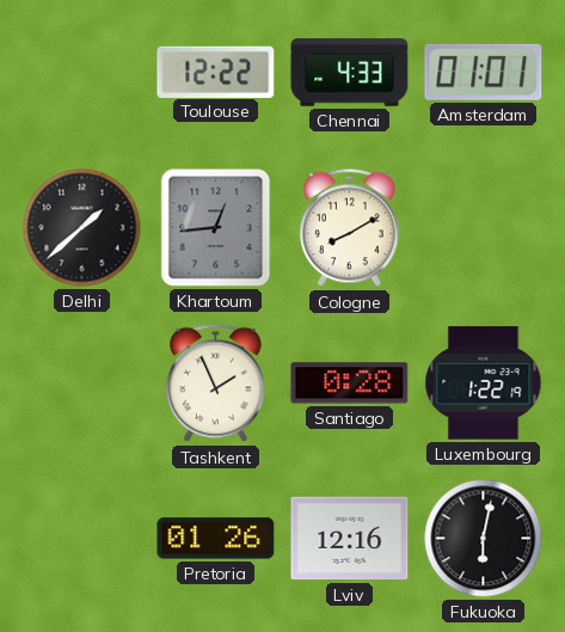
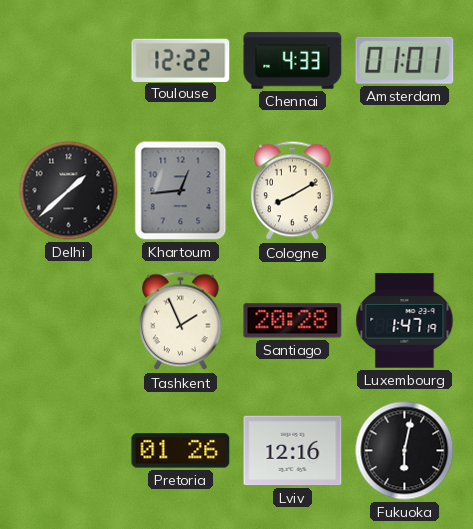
Santiago: 0:28 -> 20:28
Luxembourg: 1:22 -> 1:47
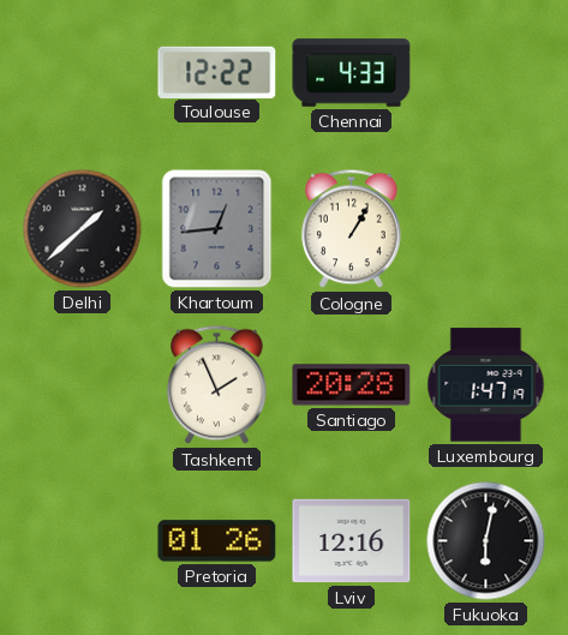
Amsterdam: 01:01 -> none
Cologne: 8:10 -> 1:05
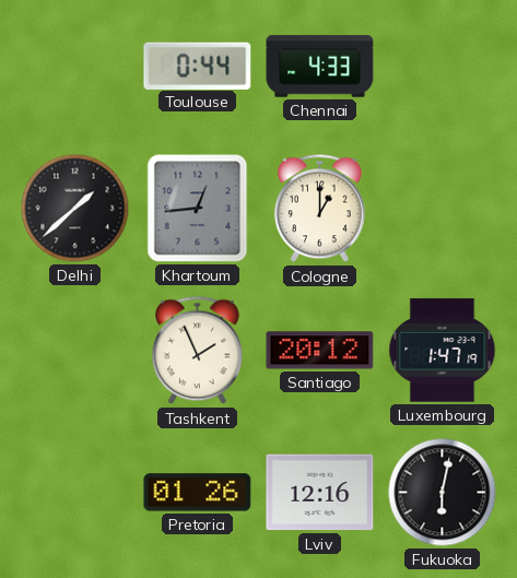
Toulouse: 12:22 -> 0:44
Cologne: 1:05 -> 1:00
Santiago: 20:28 -> 20:12
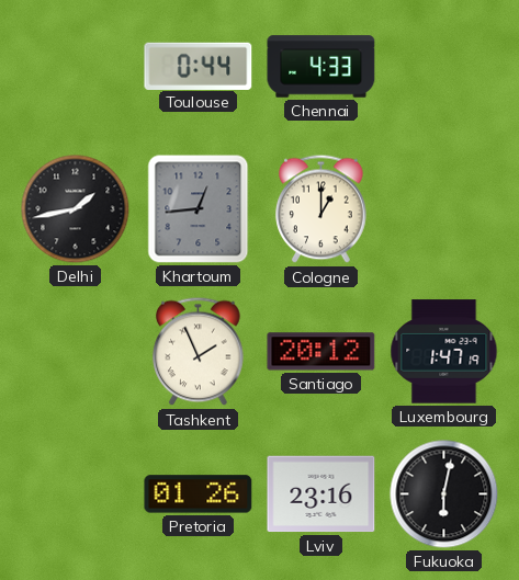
Delhi: 1:38 -> 1:43
Lviv: 12:16 -> 23:16
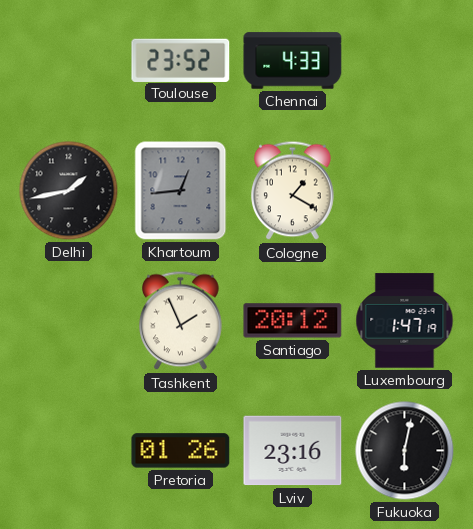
Toulouse: 0:44 -> 23:52
Cologne: 1:00 -> 1:20
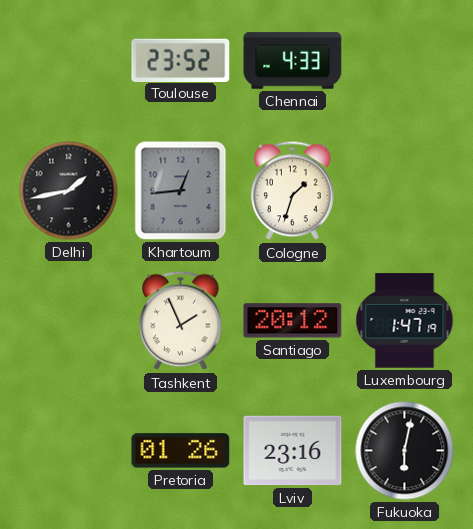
Cologne: 1:20 -> 1:33
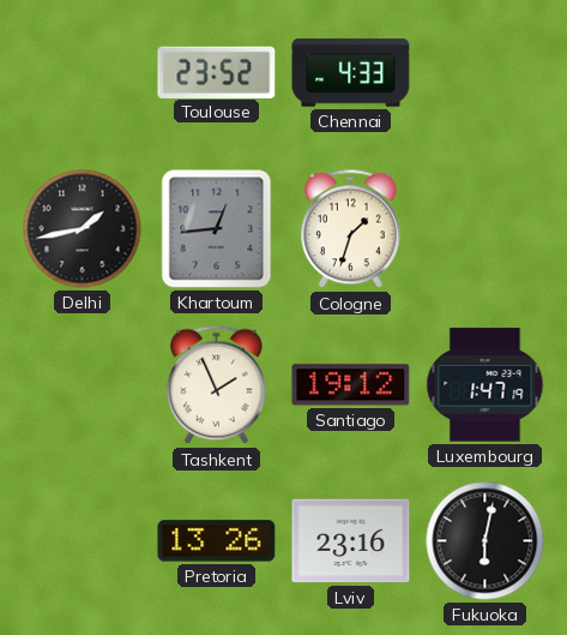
Santiago: 20:12 -> 19:12
Pretoria: 01:26 -> 13:26
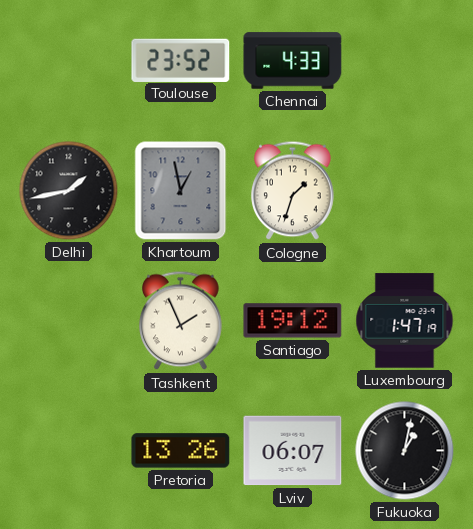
Khartoum: 12:44 -> 12:58
Lviv: 23:16 -> 06:07
Fukuoka: 6:02 -> 1:02
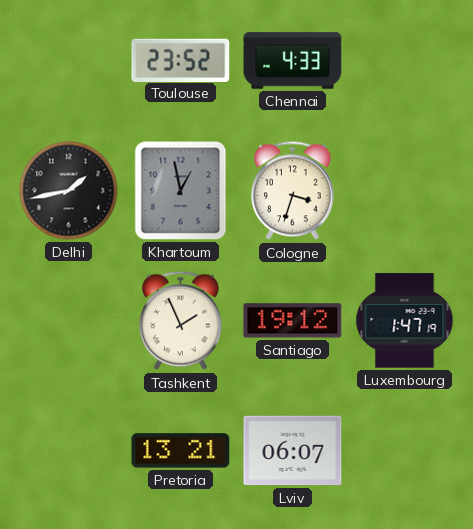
Cologne: 1:33 -> 3:33
Pretoria: 13:26 -> 13:21
Fukuoka: 1:02 -> none
